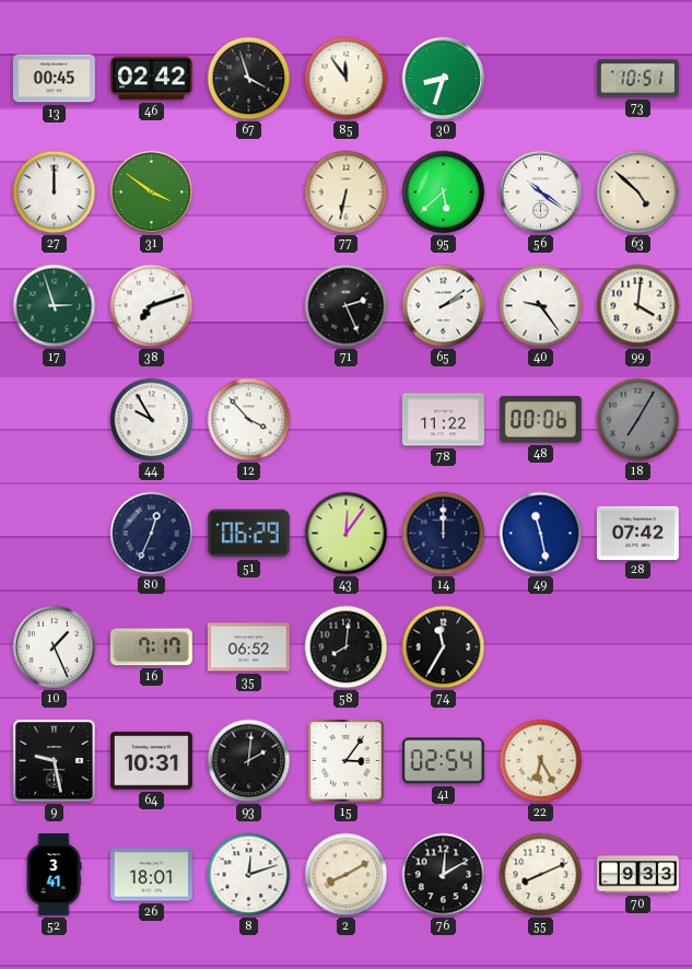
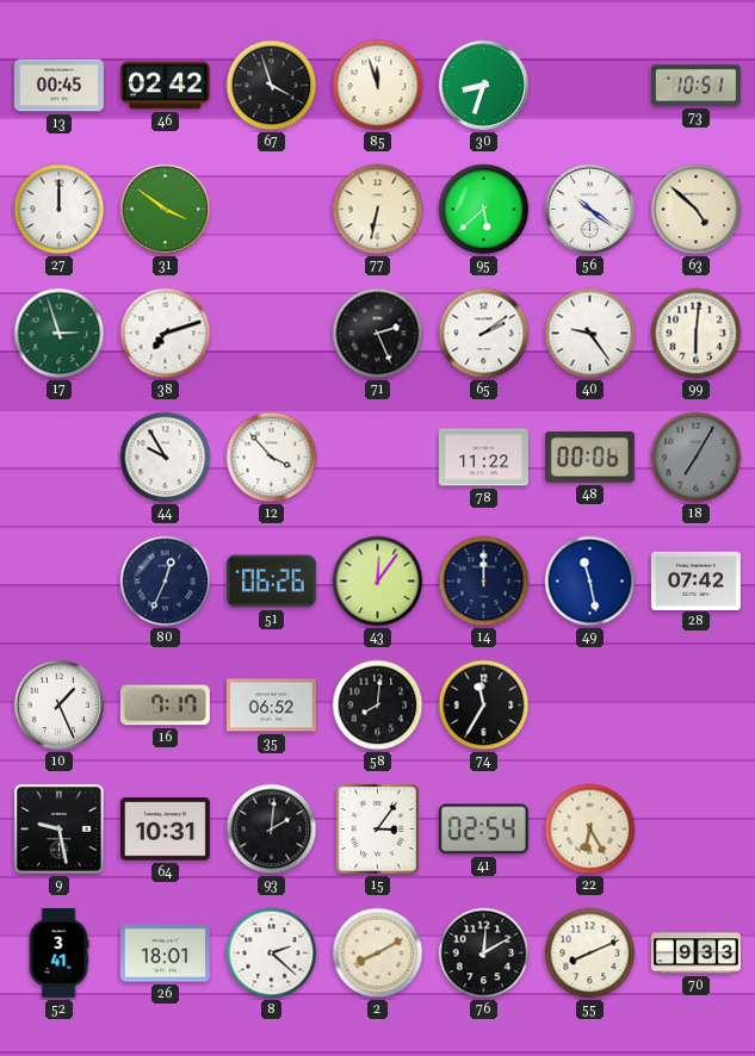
85: 11:54 -> 11:57
99: 4:01 -> 6:01
51: 06:29 -> 06:26
8: 12:12 -> 2:22
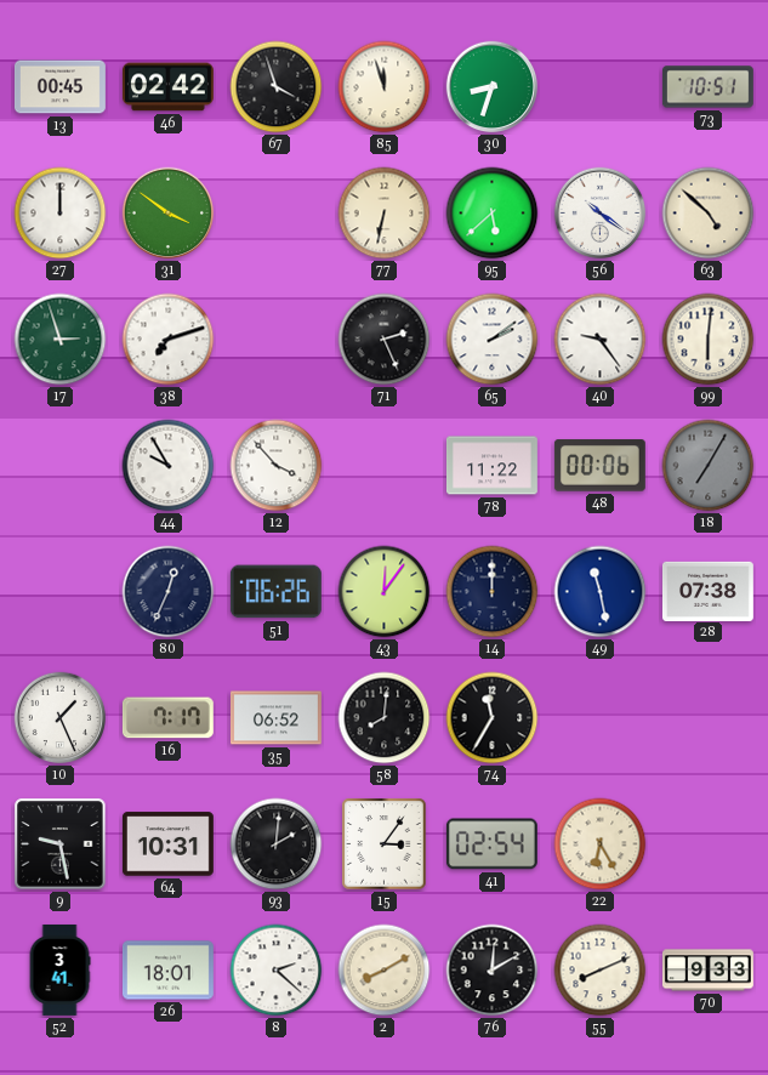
28: 07:42 -> 07:38
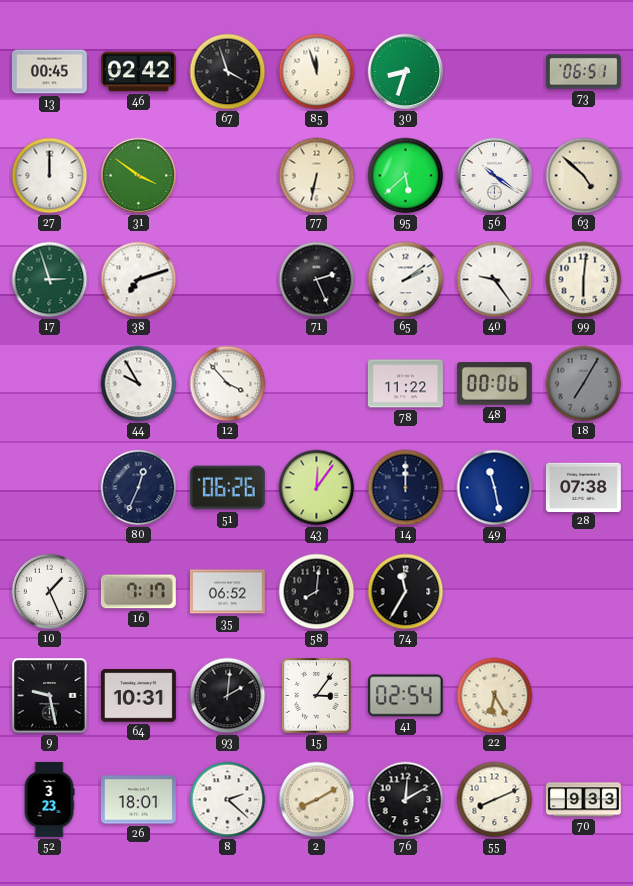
73: 10:51 -> 06:51
52: 3:41 -> 3:23
